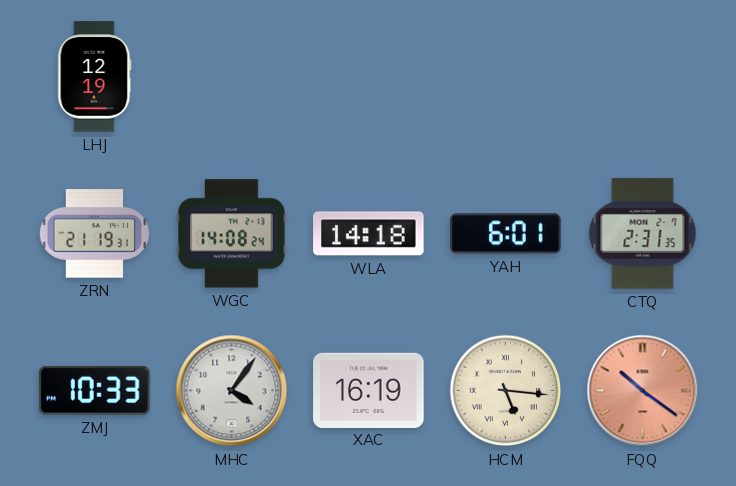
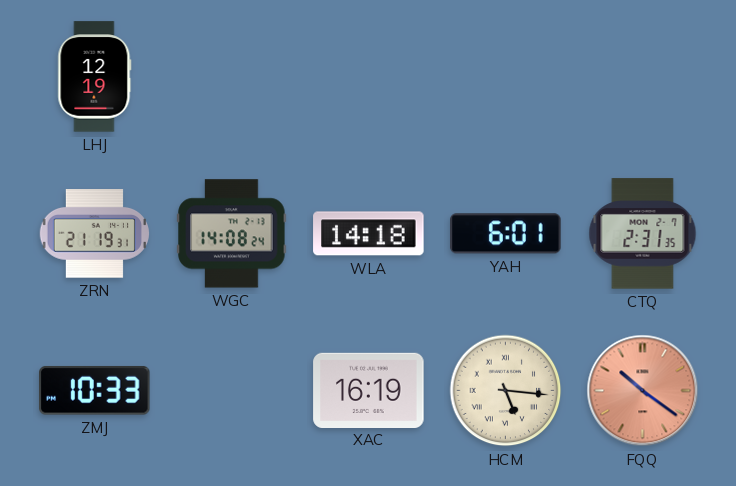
MHC: 4:06 -> none
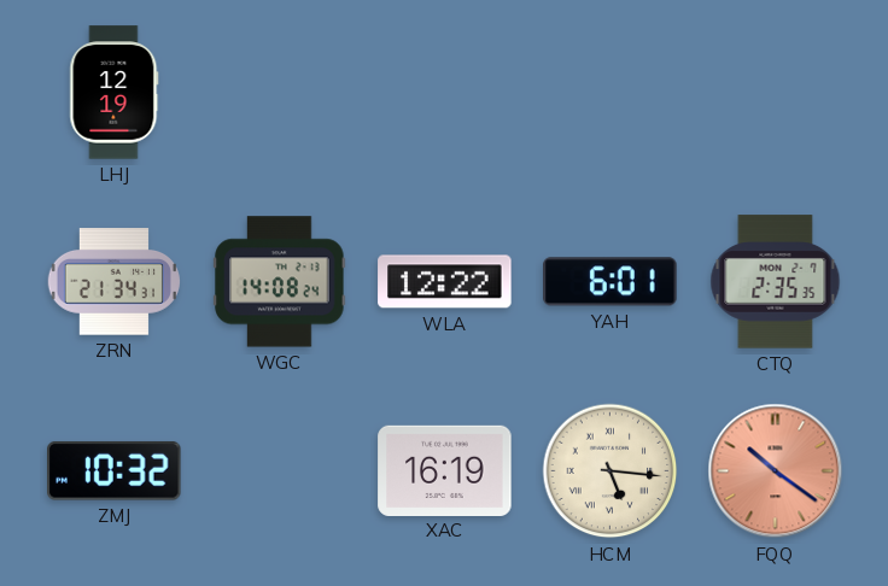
ZRN: 21:19 -> 21:34
WLA: 14:18 -> 12:22
CTQ: 2:31 -> 2:35
ZMJ: 10:33 -> 10:32
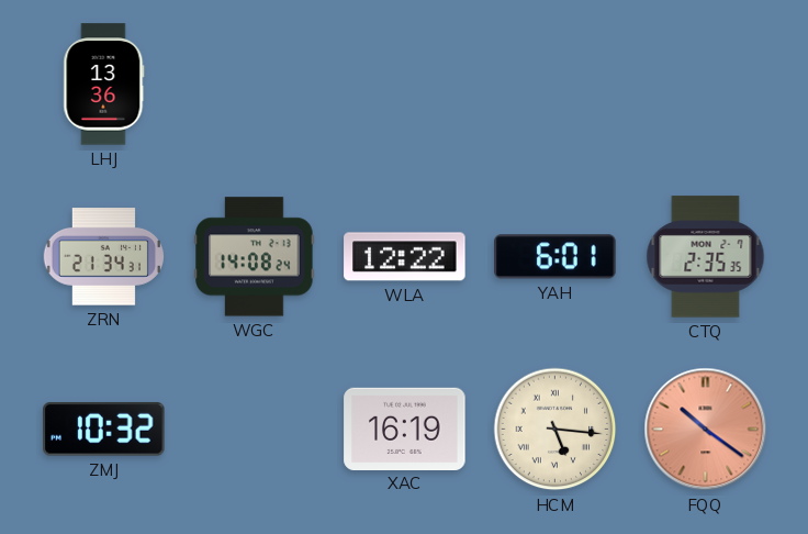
LHJ: 12:19 -> 13:36
